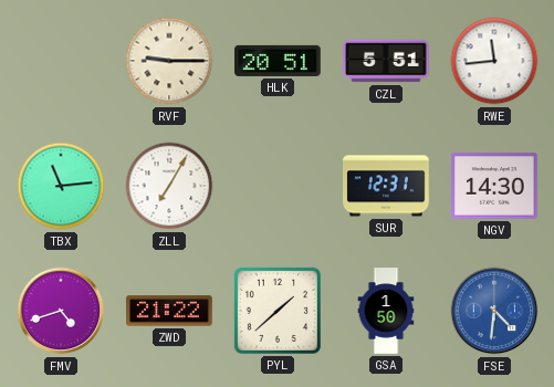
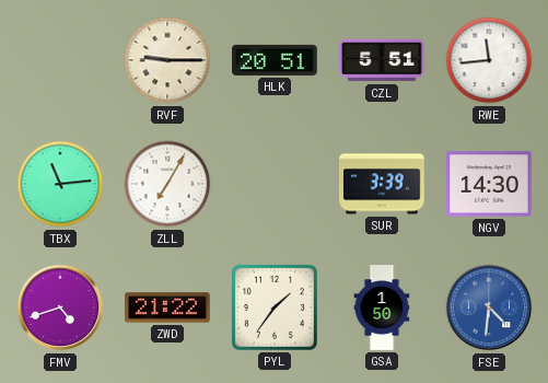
SUR: 12:31 -> 3:39
PYL: 1:38 -> 1:36
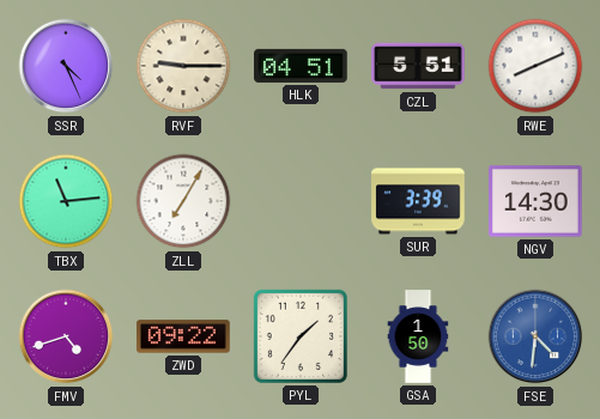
SSR: none -> 4:26
HLK: 20:51 -> 04:51
RWE: 11:44 -> 8:11
ZWD: 21:22 -> 09:22
